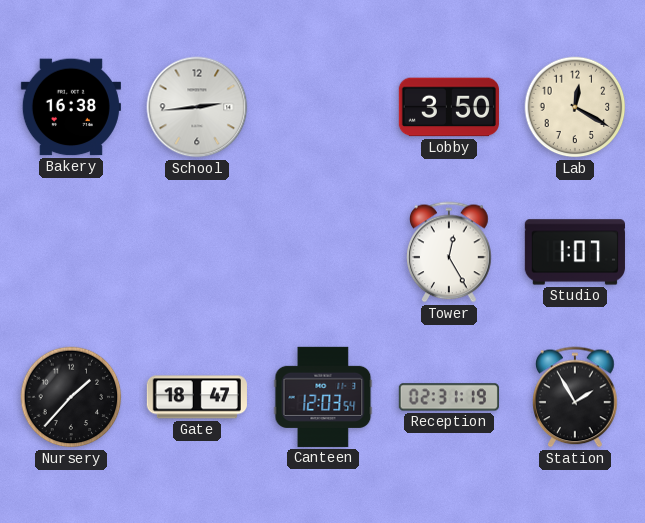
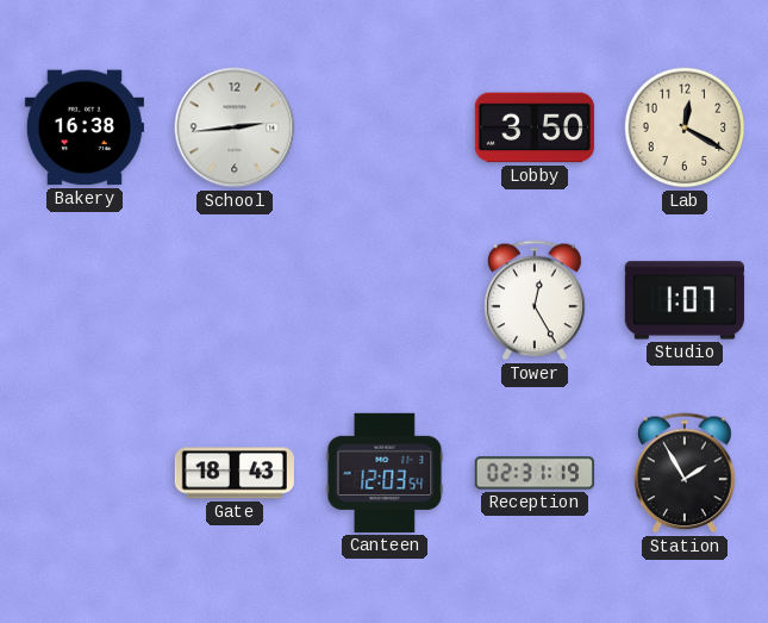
Nursery: 1:37 -> none
Gate: 18:47 -> 18:43
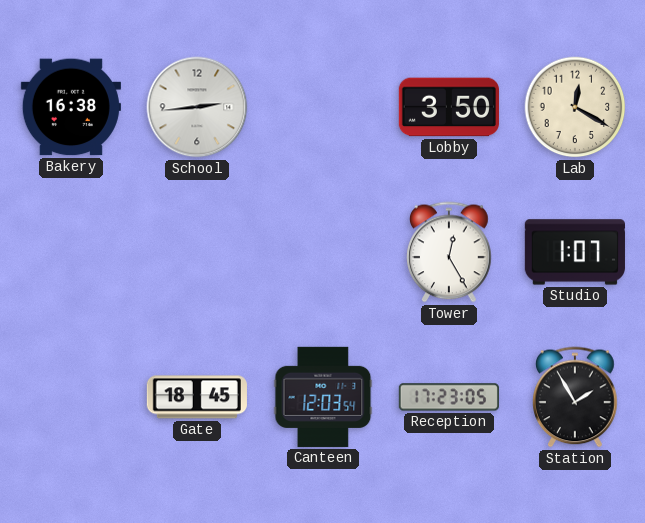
Gate: 18:43 -> 18:45
Reception: 02:31 -> 17:23
